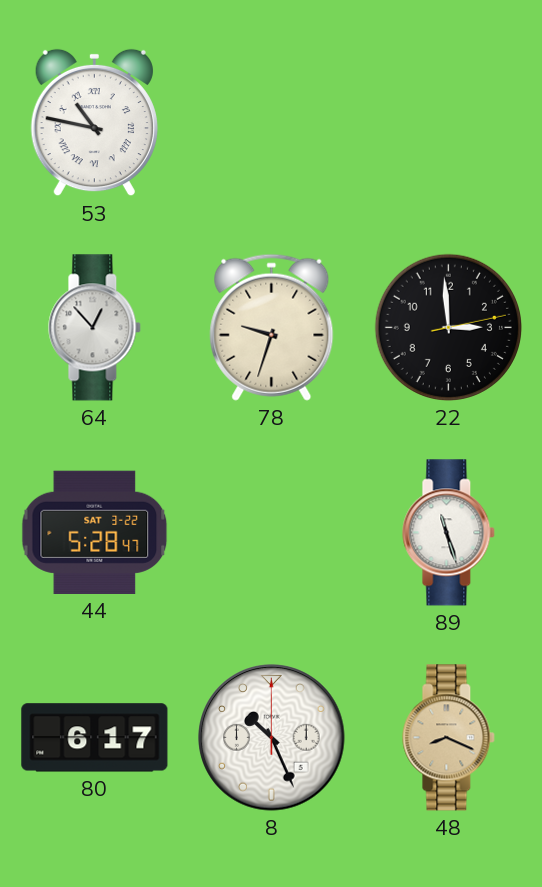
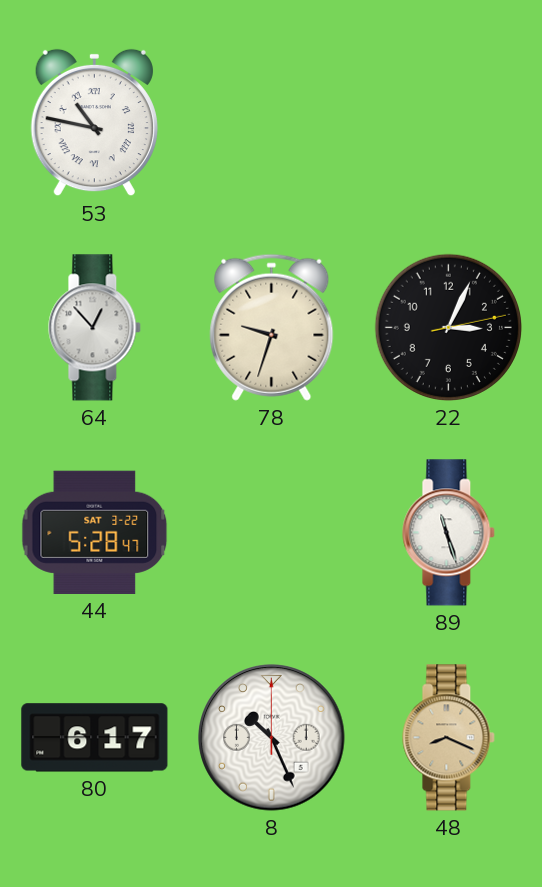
22: 2:59 -> 3:04
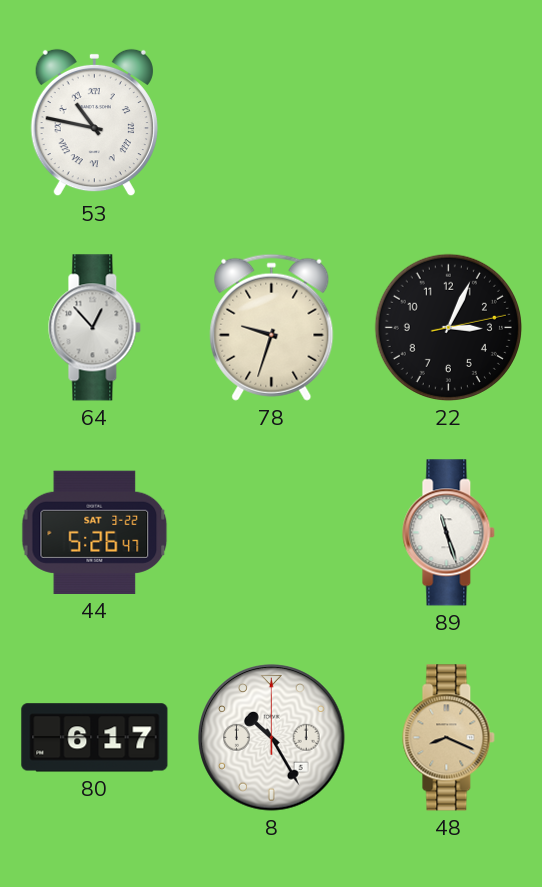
44: 5:28 -> 5:26
8: 10:26 -> 10:25
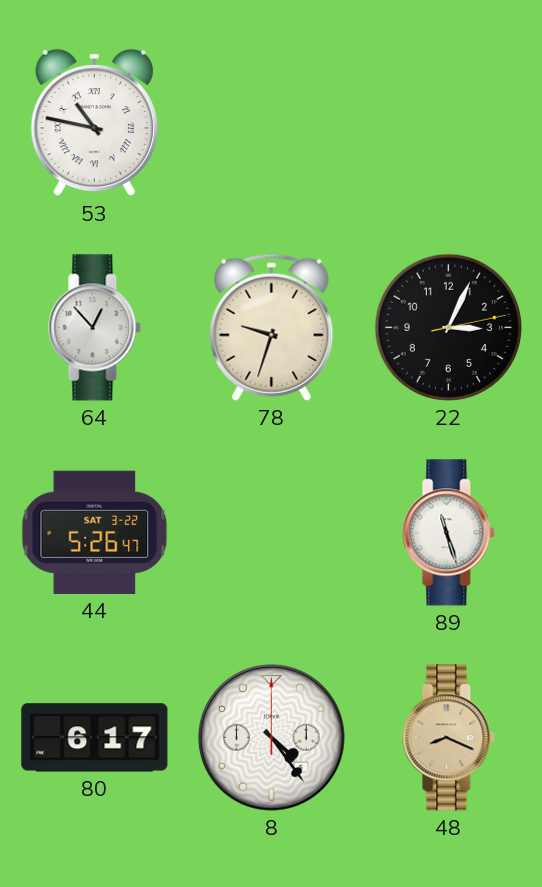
8: 10:25 -> 4:24
